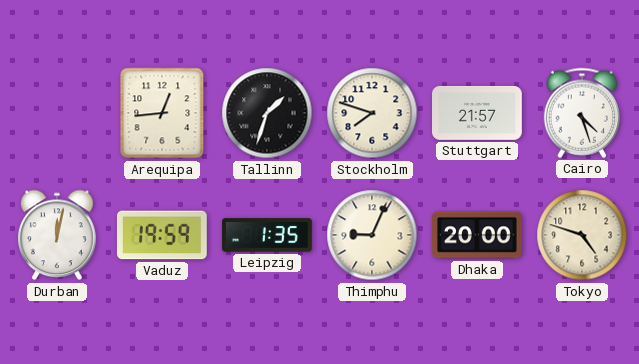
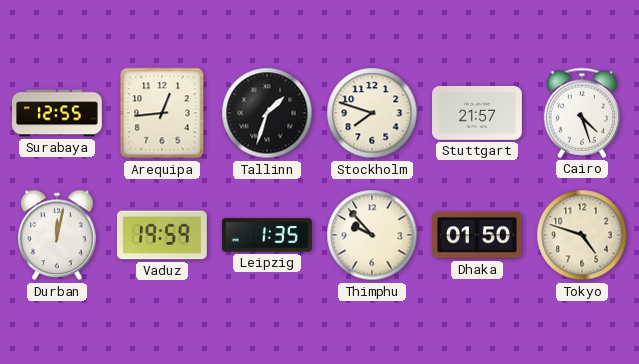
Surabaya: none -> 12:55
Thimphu: 9:04 -> 9:53
Dhaka: 20:00 -> 01:50
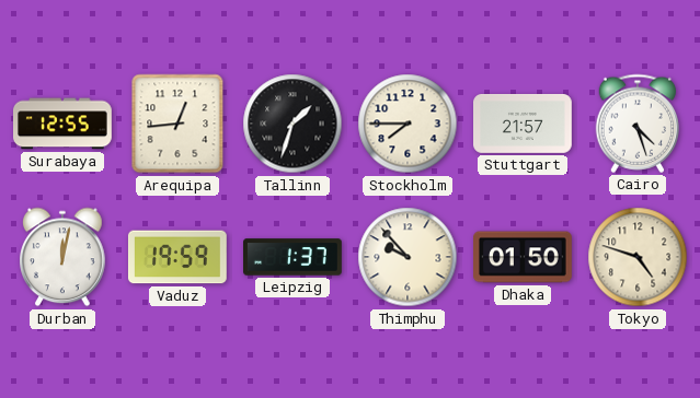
Stockholm: 7:48 -> 7:45
Leipzig: 1:35 -> 1:37
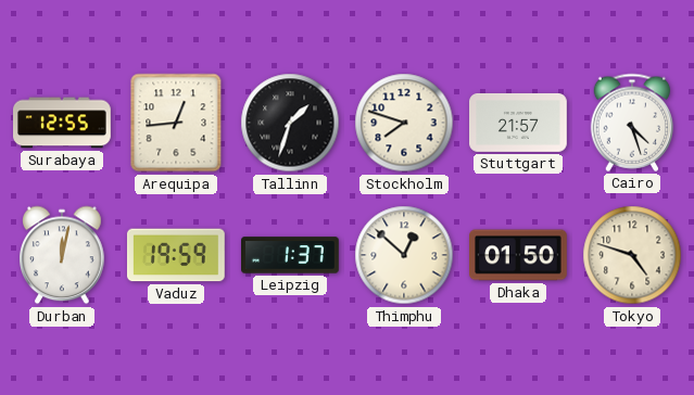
Stockholm: 7:45 -> 7:48
Thimphu: 9:53 -> 12:52
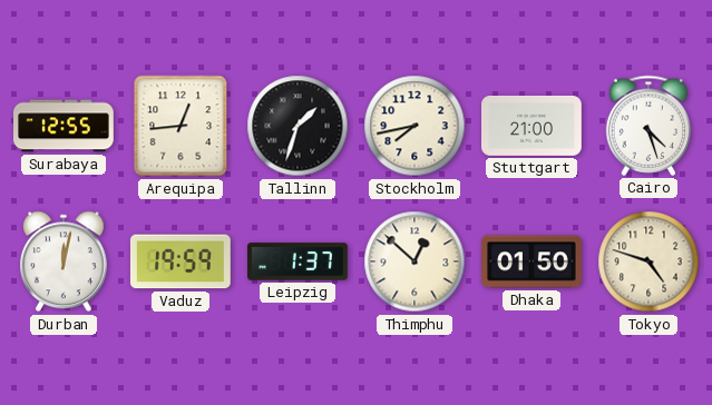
Stockholm: 7:48 -> 7:43
Stuttgart: 21:57 -> 21:00
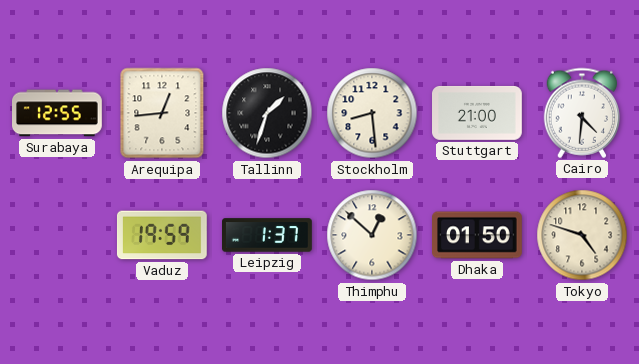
Stockholm: 7:43 -> 8:29
Cairo: 4:27 -> 4:31
Durban: 12:02 -> none
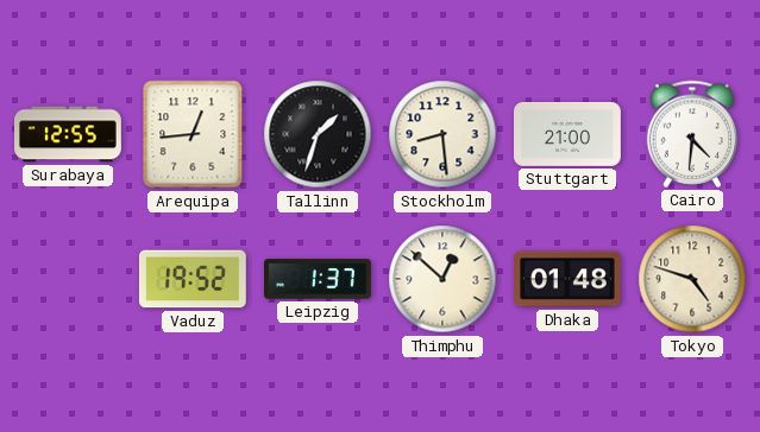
Vaduz: 19:59 -> 19:52
Dhaka: 01:50 -> 01:48
